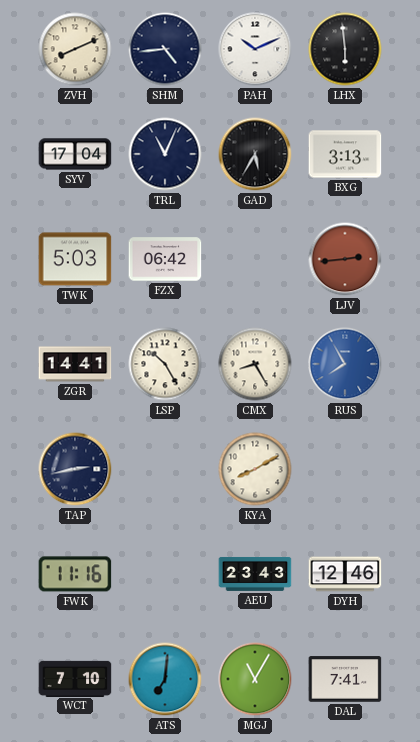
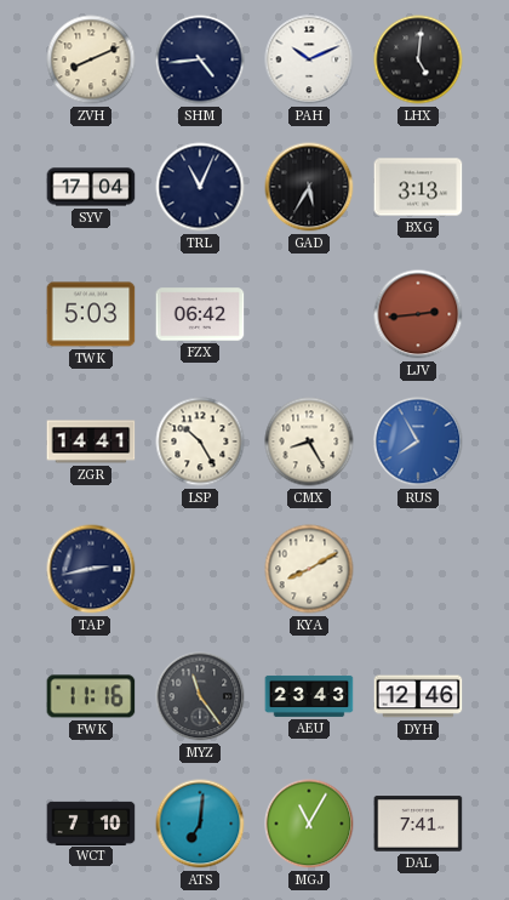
LHX: 5:59 -> 5:01
MYZ: none -> 11:24
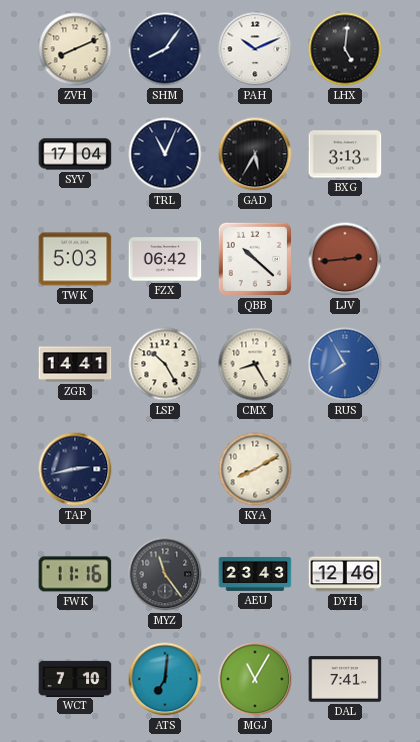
SHM: 4:44 -> 8:06
QBB: none -> 10:22
